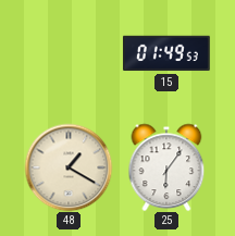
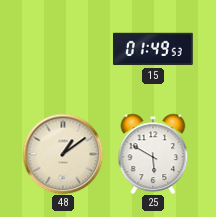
48: 1:20 -> 1:09
25: 6:06 -> 5:50
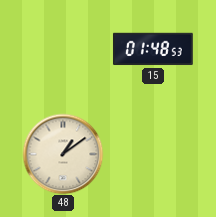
15: 01:49 -> 01:48
25: 5:50 -> none
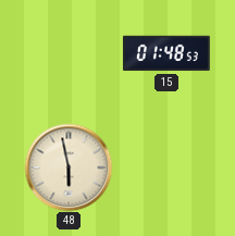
48: 1:09 -> 5:58
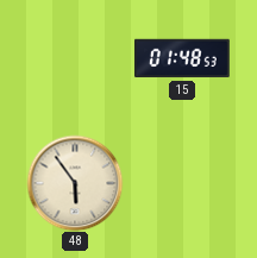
48: 5:58 -> 5:54
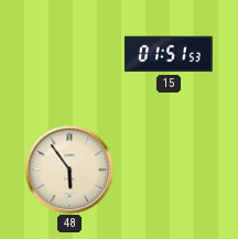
15: 01:48 -> 01:51
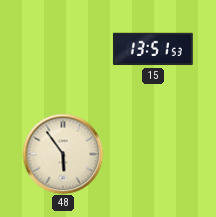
15: 01:51 -> 13:51
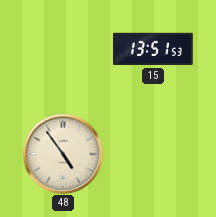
48: 5:54 -> 4:54
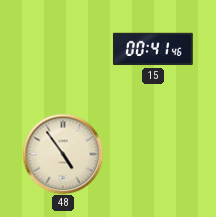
15: 13:51 -> 00:41
